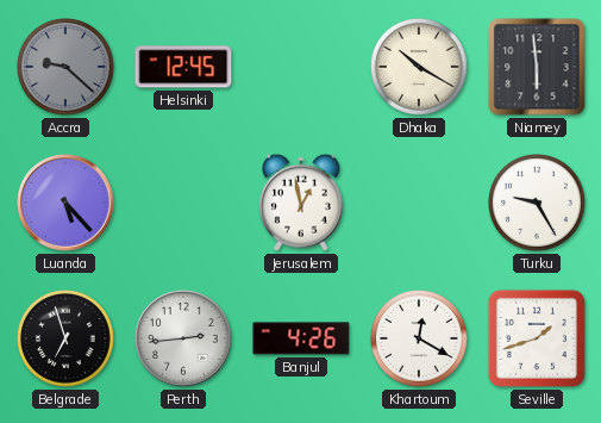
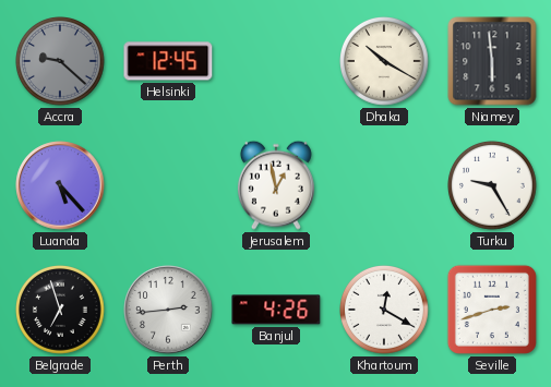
Seville: 1:42 -> 2:42
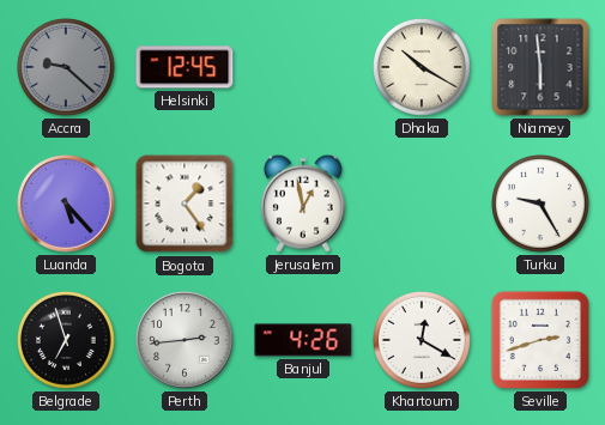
Bogota: none -> 1:24
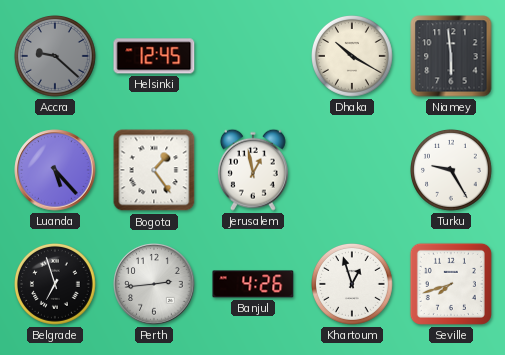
Khartoum: 12:20 -> 12:57
Seville: 2:42 -> 7:42
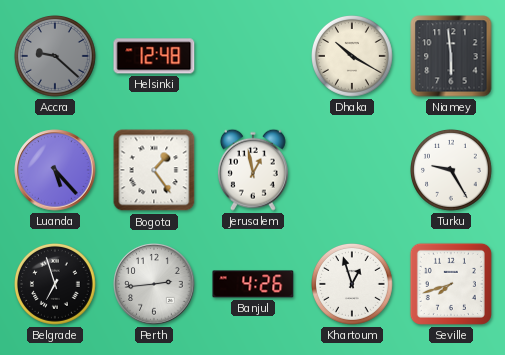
Helsinki: 12:45 -> 12:48
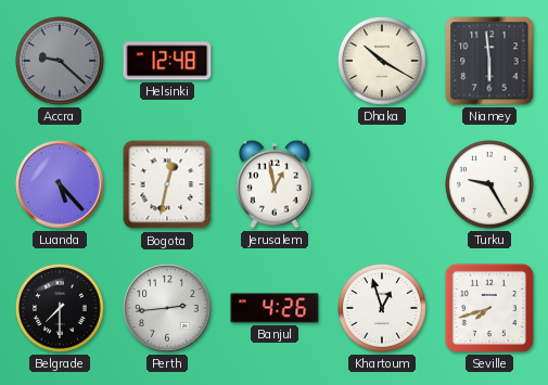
Bogota: 1:24 -> 12:32
Belgrade: 6:57 -> 7:30
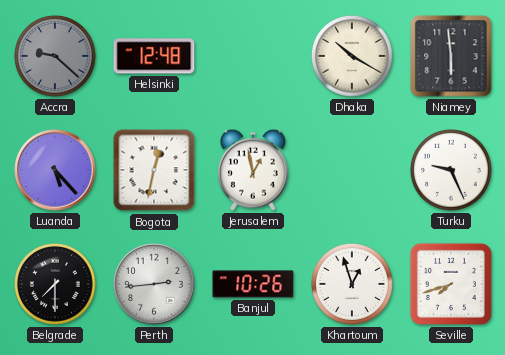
Turku: 9:25 -> 9:26
Banjul: 4:26 -> 10:26
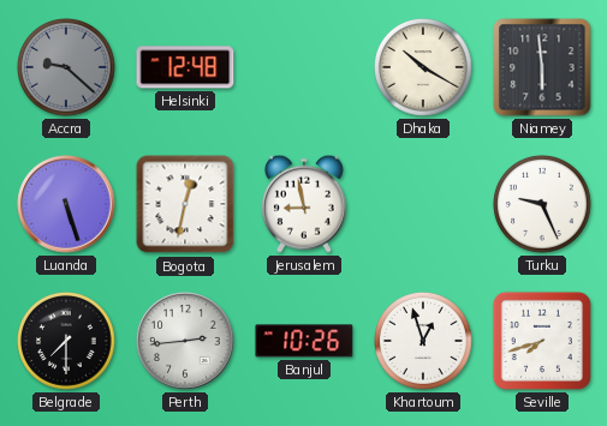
Luanda: 5:23 -> 5:27
Jerusalem: 12:58 -> 8:58
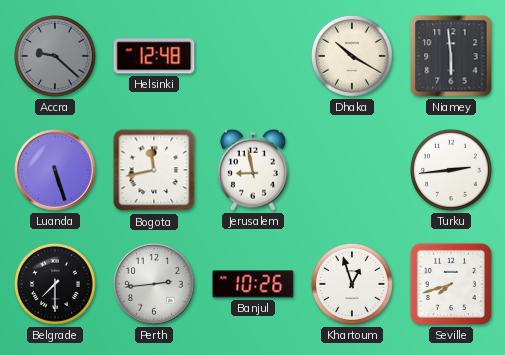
Bogota: 12:32 -> 11:43
Turku: 9:26 -> 2:44
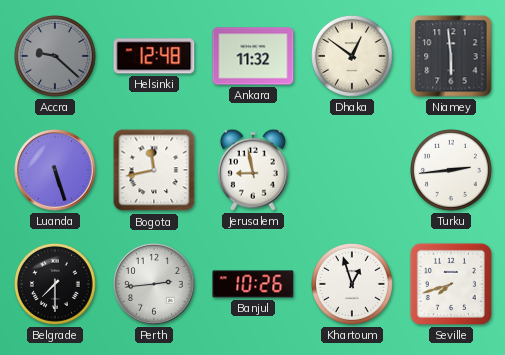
Ankara: none -> 11:32
Dhaka: 10:20 -> 12:51
